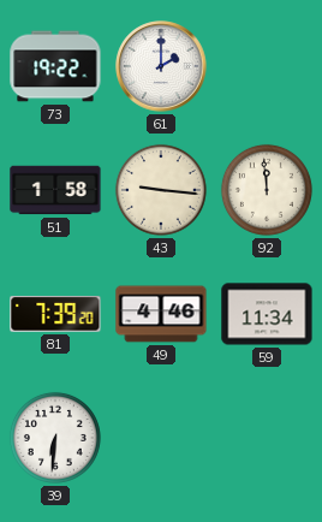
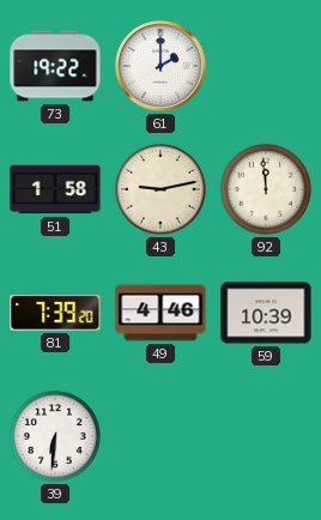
43: 9:16 -> 9:13
59: 11:34 -> 10:39
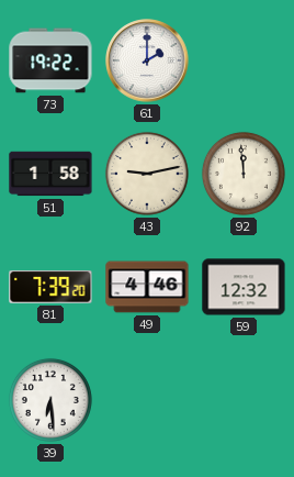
59: 10:39 -> 12:32
39: 6:31 -> 6:29
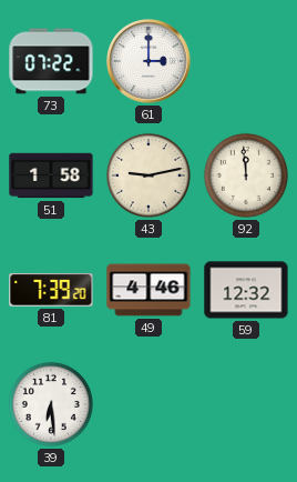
73: 19:22 -> 07:22
61: 2:00 -> 3:00
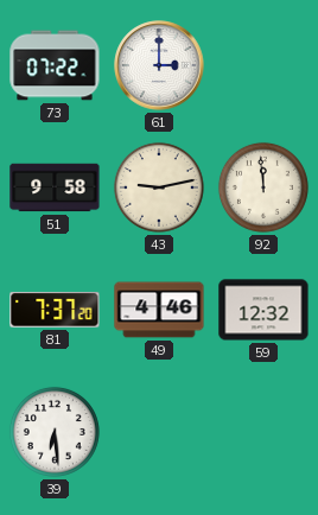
51: 1:58 -> 9:58
81: 7:39 -> 7:37
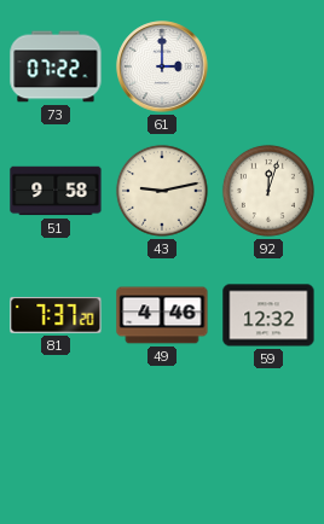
92: 11:59 -> 12:03
39: 6:29 -> none
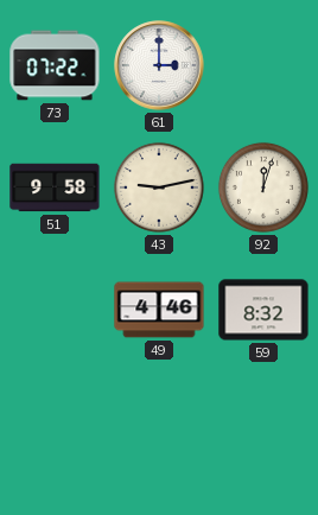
81: 7:37 -> none
59: 12:32 -> 8:32
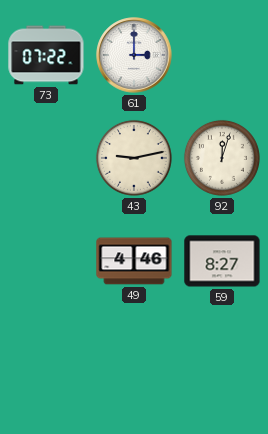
51: 9:58 -> none
59: 8:32 -> 8:27
